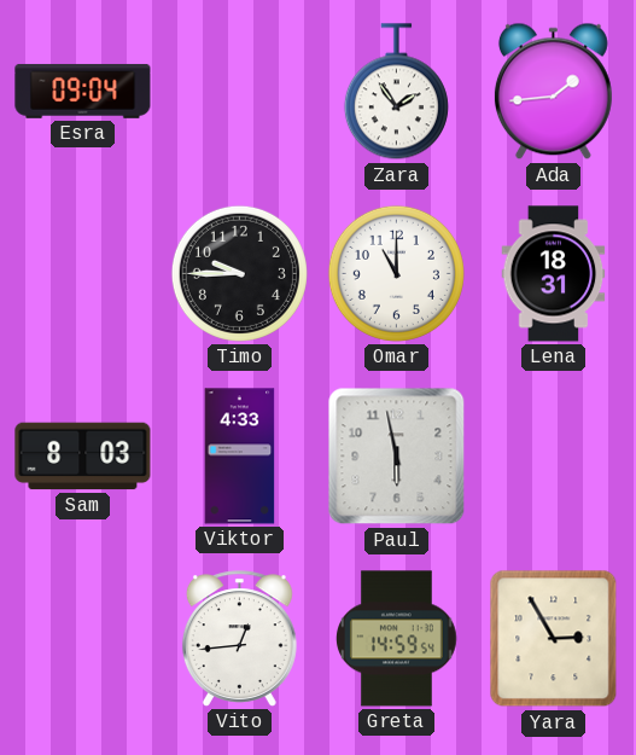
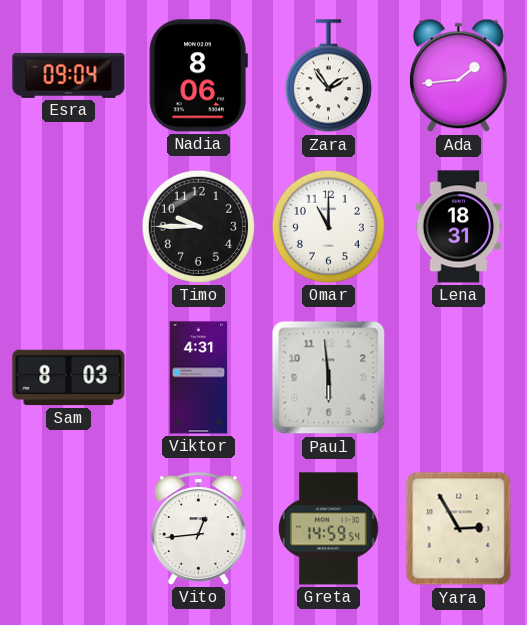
Nadia: none -> 8:06
Viktor: 4:33 -> 4:31
Paul: 5:58 -> 5:59
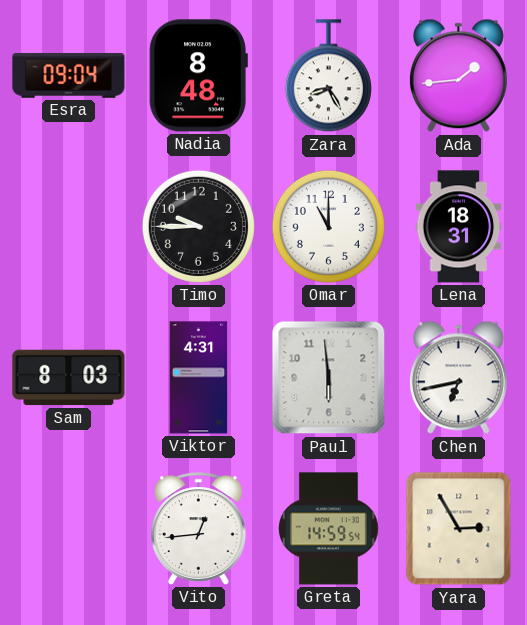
Nadia: 8:06 -> 8:48
Zara: 1:54 -> 8:25
Chen: none -> 6:43
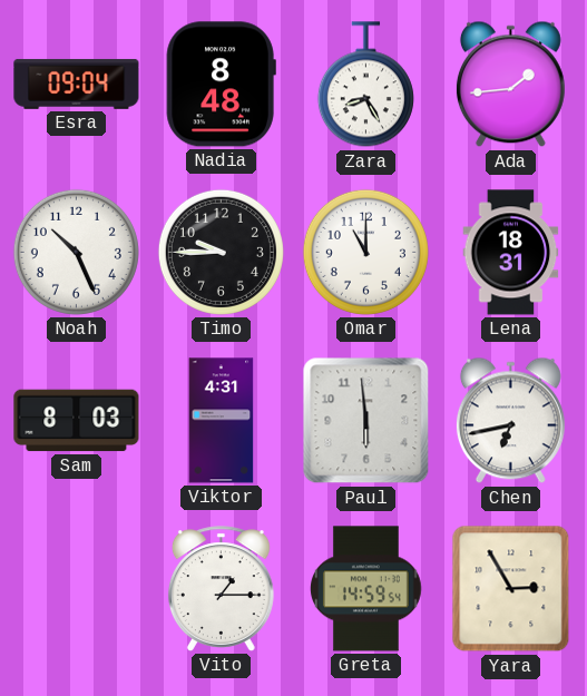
Noah: none -> 10:26
Vito: 12:44 -> 1:15
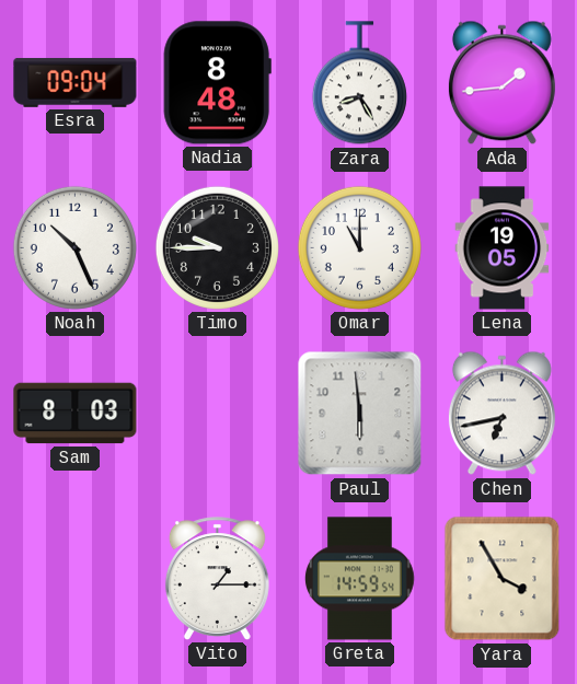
Lena: 18:31 -> 19:05
Viktor: 4:31 -> none
Yara: 2:55 -> 3:55
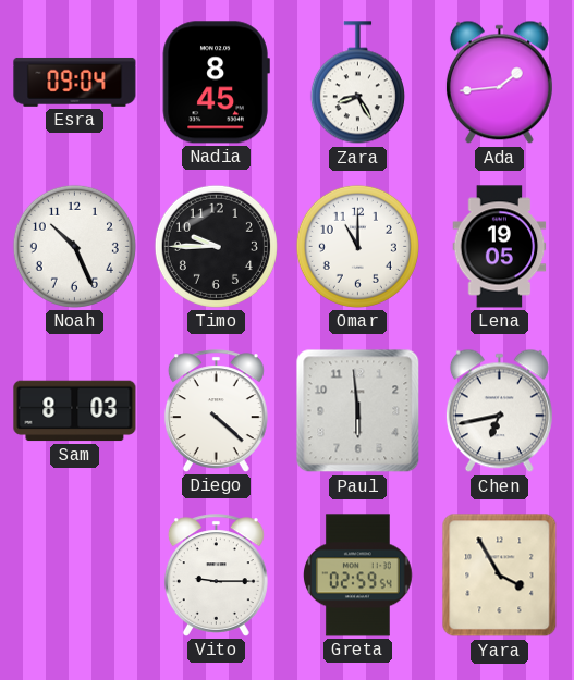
Nadia: 8:48 -> 8:45
Diego: none -> 4:22
Vito: 1:15 -> 9:15
Greta: 14:59 -> 02:59
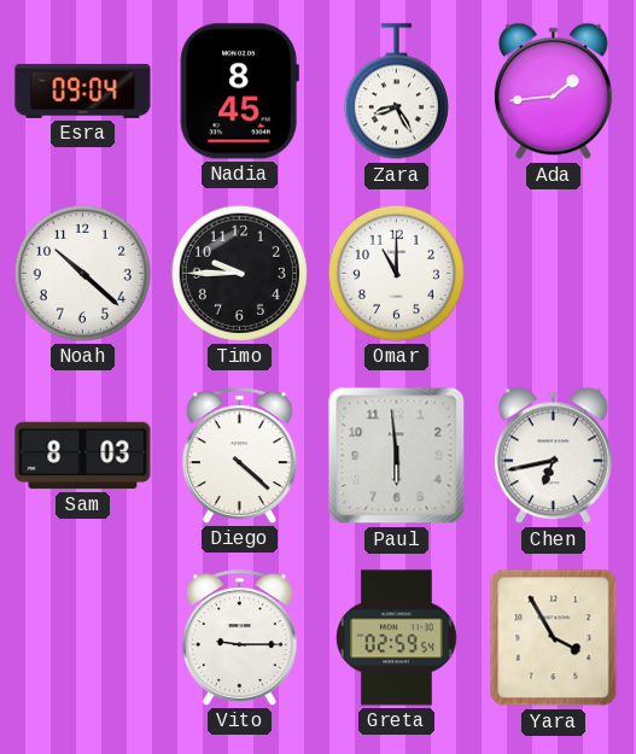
Noah: 10:26 -> 10:22
Lena: 19:05 -> none
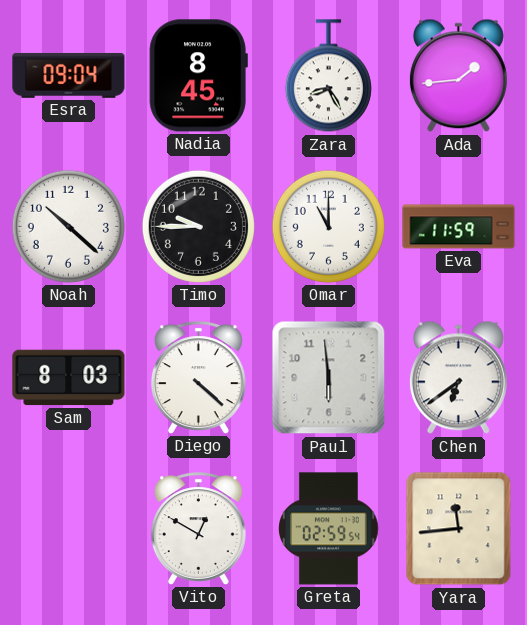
Eva: none -> 11:59
Chen: 6:43 -> 6:39
Vito: 9:15 -> 12:50
Yara: 3:55 -> 11:44
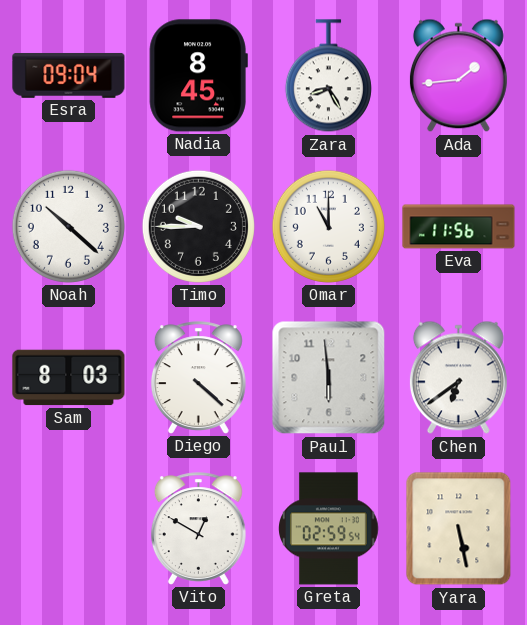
Eva: 11:59 -> 11:56
Yara: 11:44 -> 5:28
